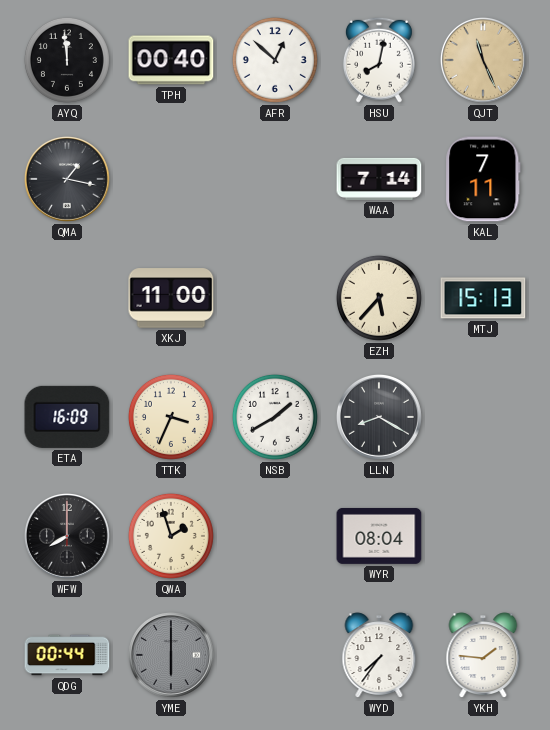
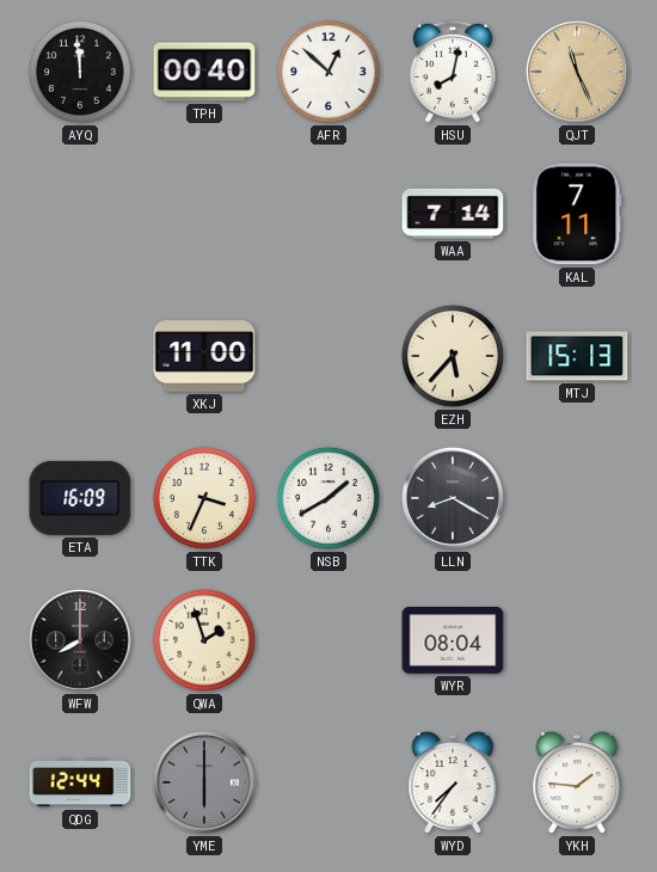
QMA: 1:17 -> none
QDG: 00:44 -> 12:44
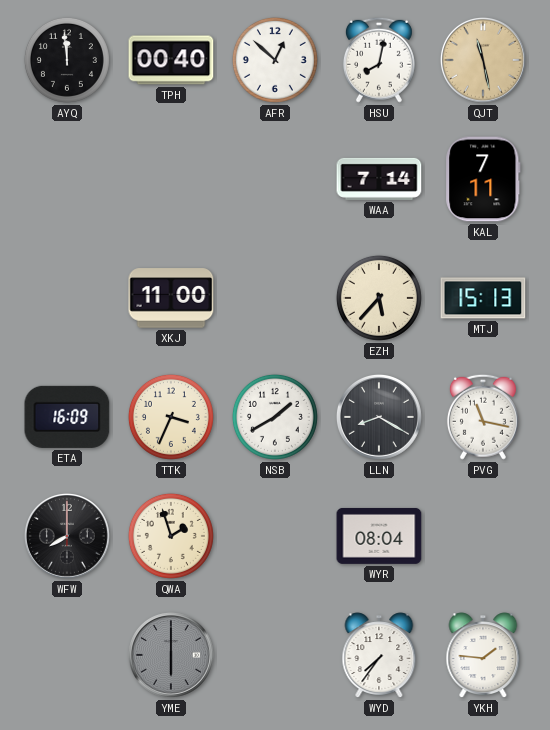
QJT: 11:26 -> 11:28
PVG: none -> 11:17
QDG: 12:44 -> none
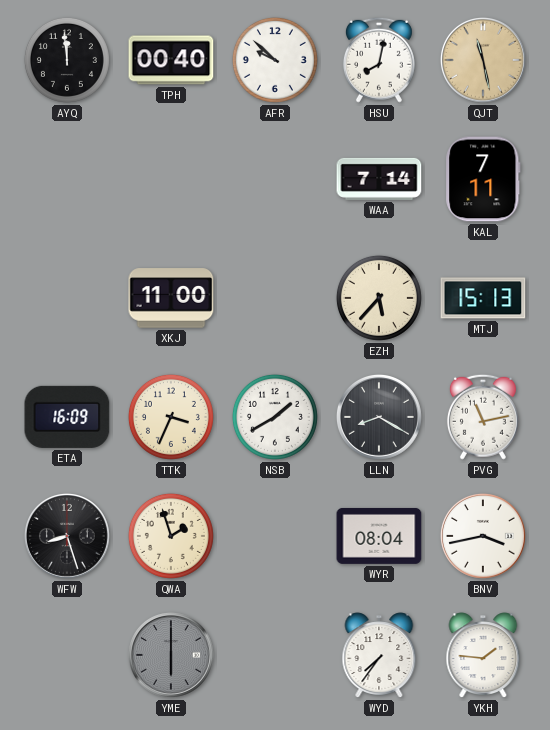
AFR: 12:52 -> 9:52
PVG: 11:17 -> 11:13
WFW: 8:00 -> 8:27
BNV: none -> 3:43
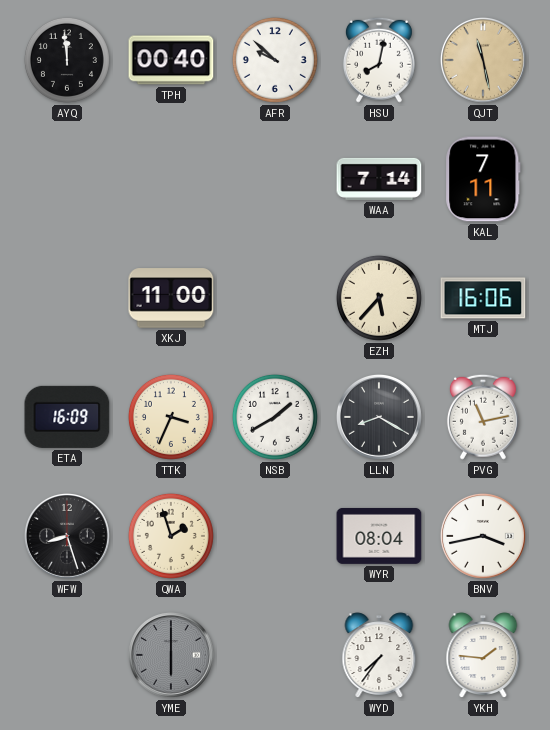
MTJ: 15:13 -> 16:06
